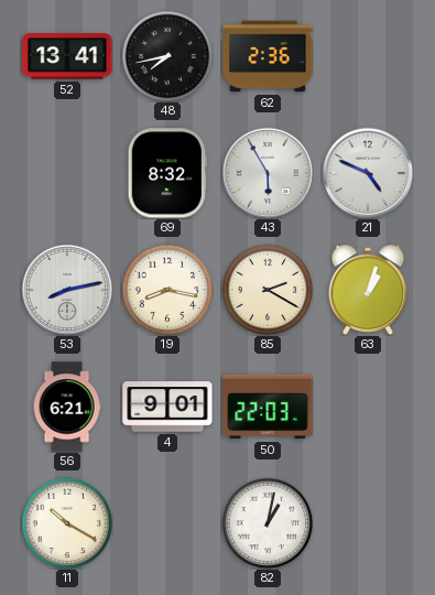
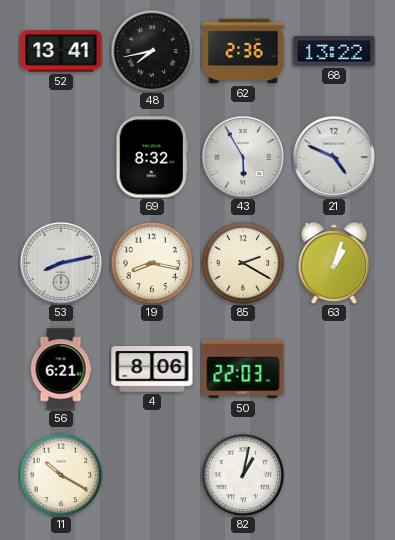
68: none -> 13:22
4: 9:01 -> 8:06
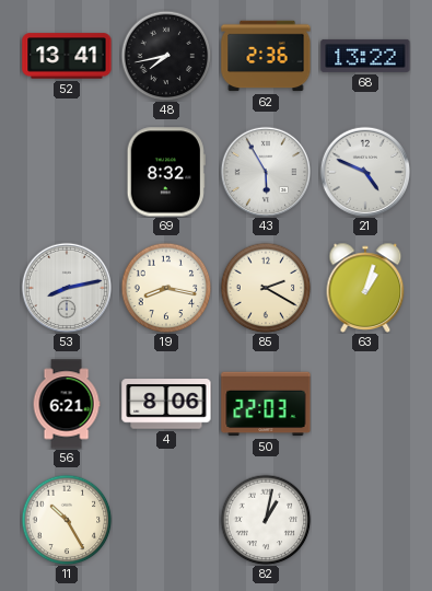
11: 10:20 -> 10:25
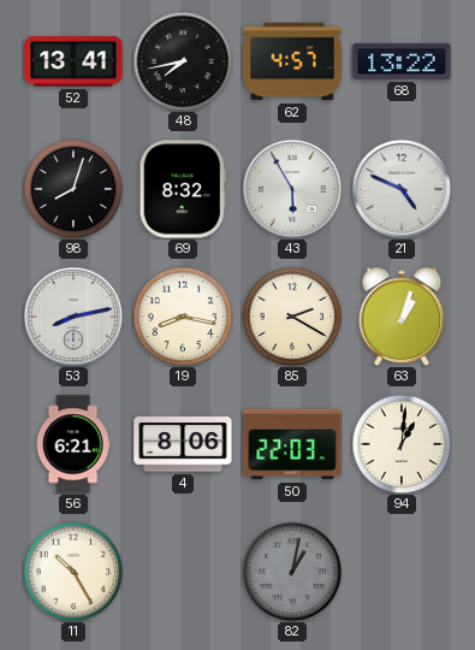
62: 2:36 -> 4:57
98: none -> 8:03
94: none -> 1:01
82 dial: white -> grey
